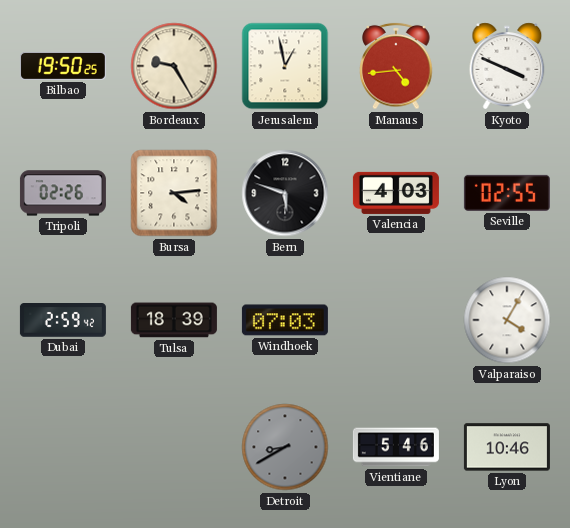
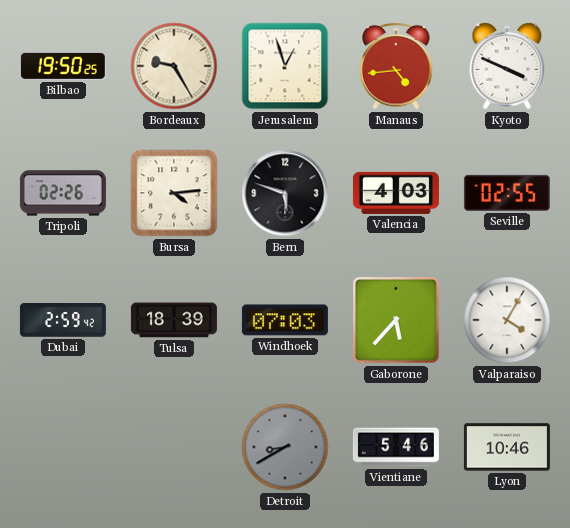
Jerusalem: 12:58 -> 12:57
Gaborone: none -> 5:37
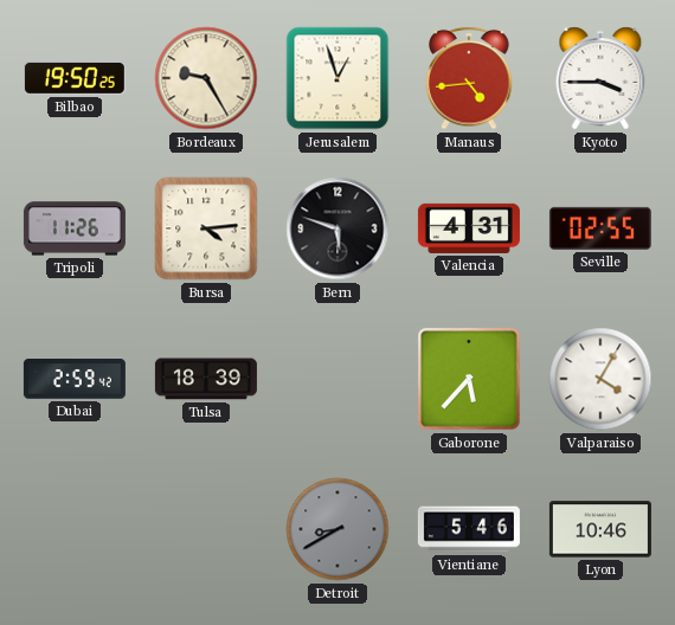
Kyoto: 3:49 -> 3:45
Tripoli: 02:26 -> 11:26
Valencia: 4:03 -> 4:31
Windhoek: 07:03 -> none
